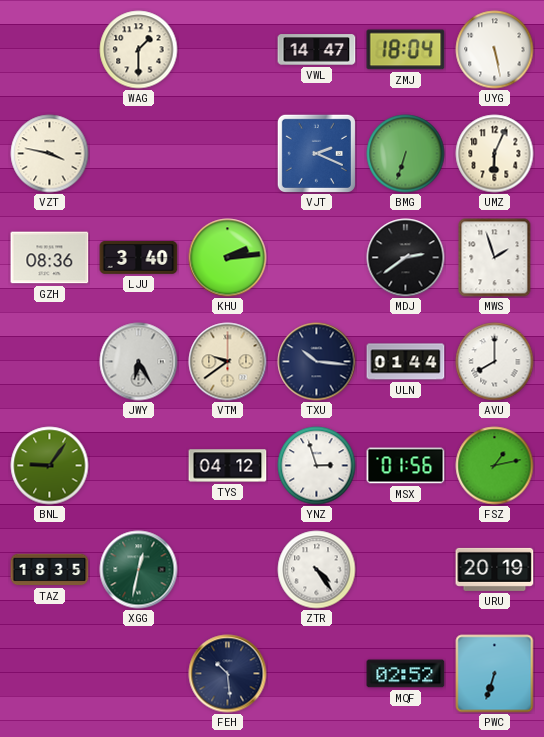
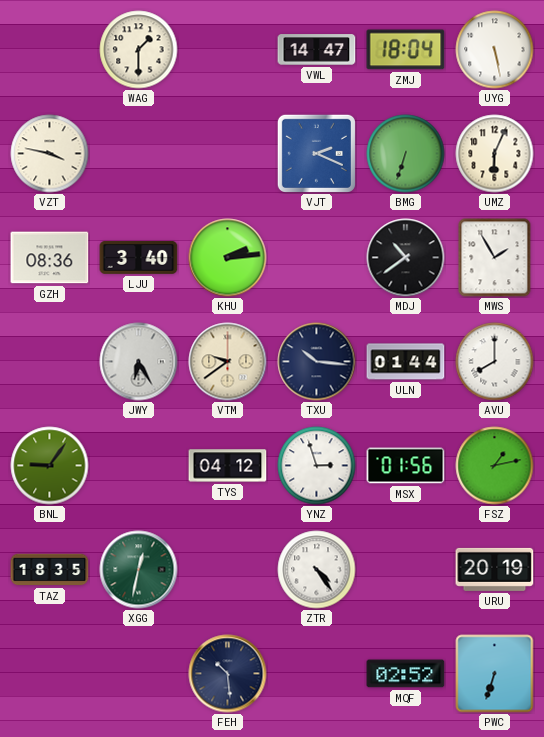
MDJ: 2:39 -> 10:39
MWS: 1:57 -> 1:55
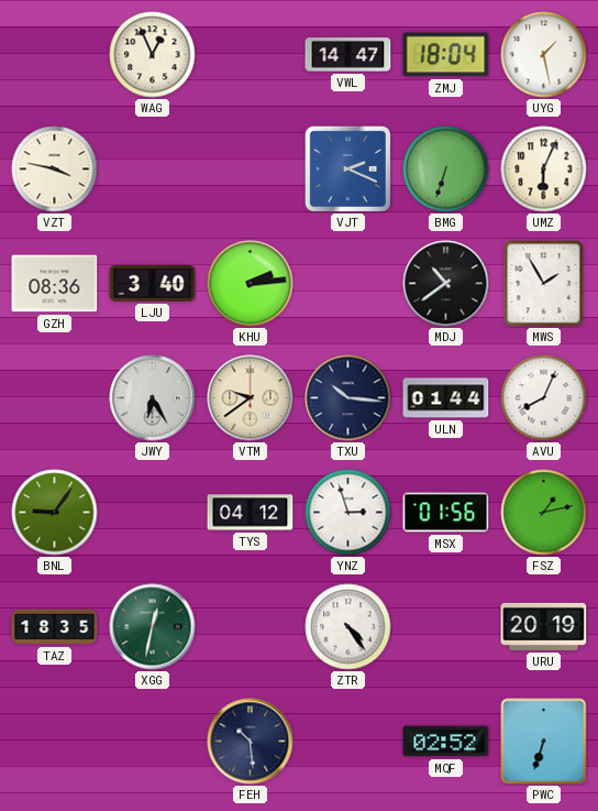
WAG: 1:30 -> 12:56
UYG: 5:28 -> 1:28
AVU: 8:00 -> 8:04
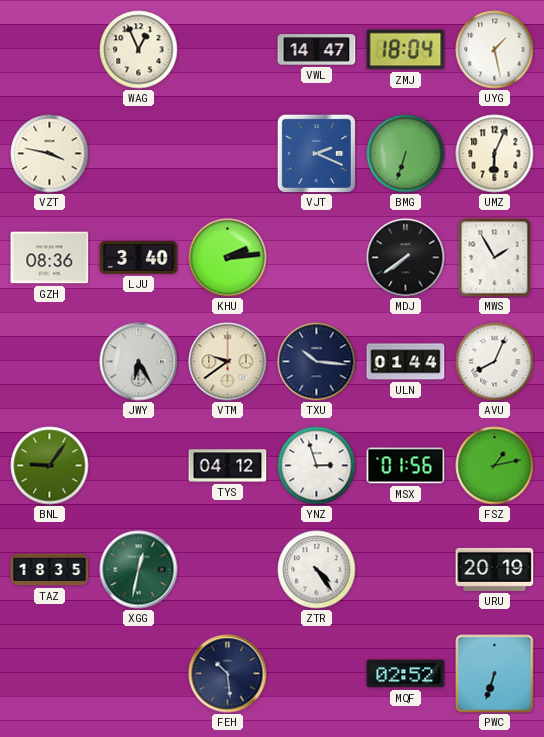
MDJ: 10:39 -> 7:39
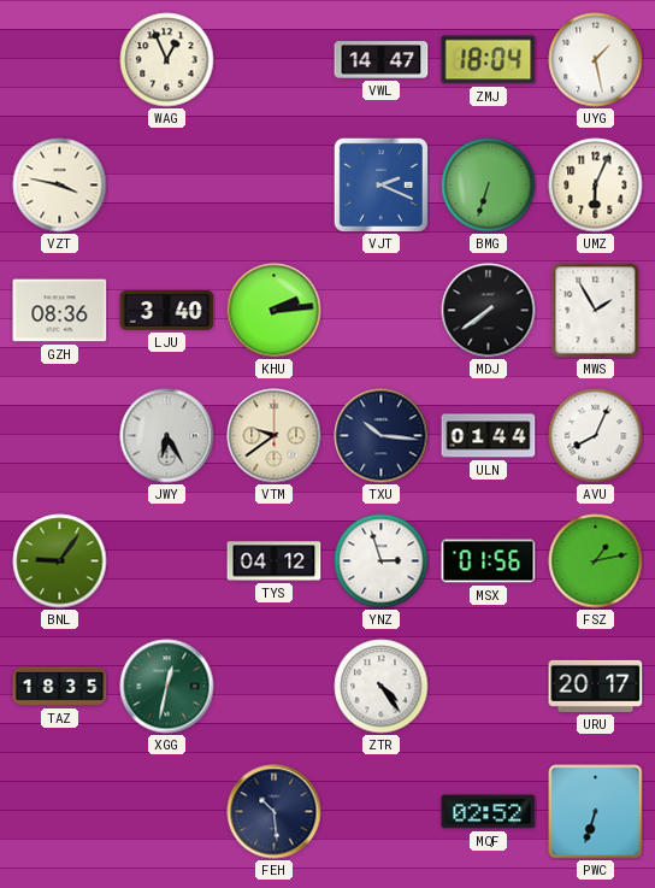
URU: 20:19 -> 20:17
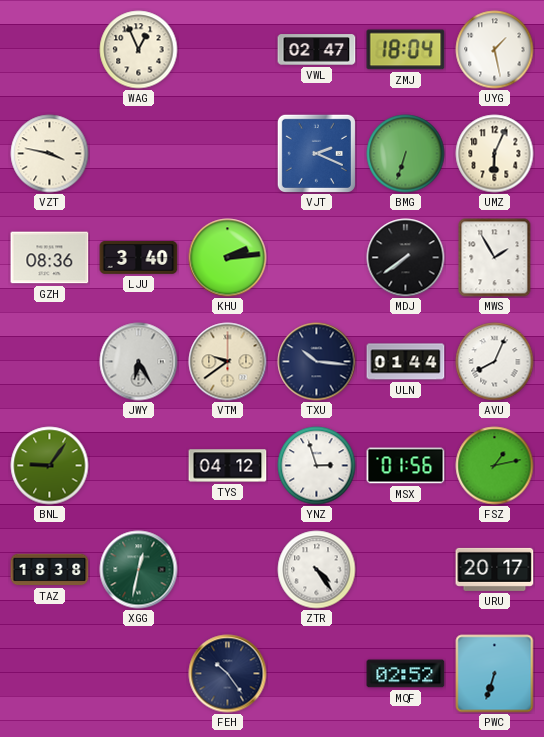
VWL: 14:47 -> 02:47
TAZ: 18:35 -> 18:38
FEH: 10:29 -> 10:24
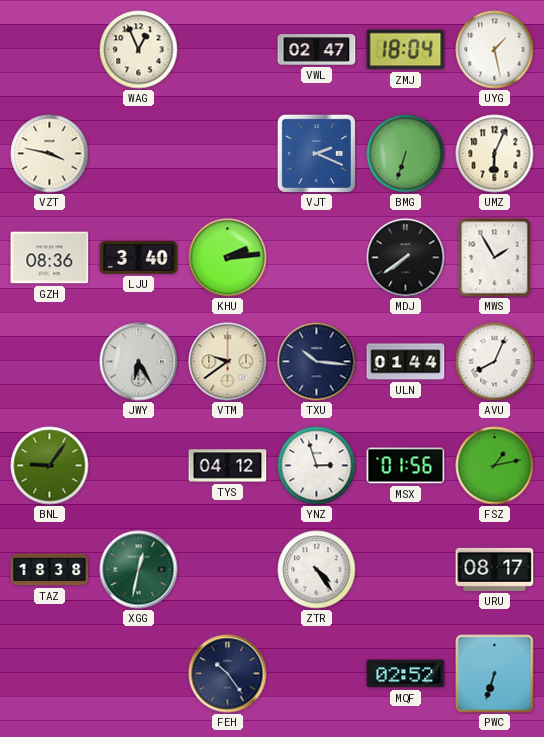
URU: 20:17 -> 08:17
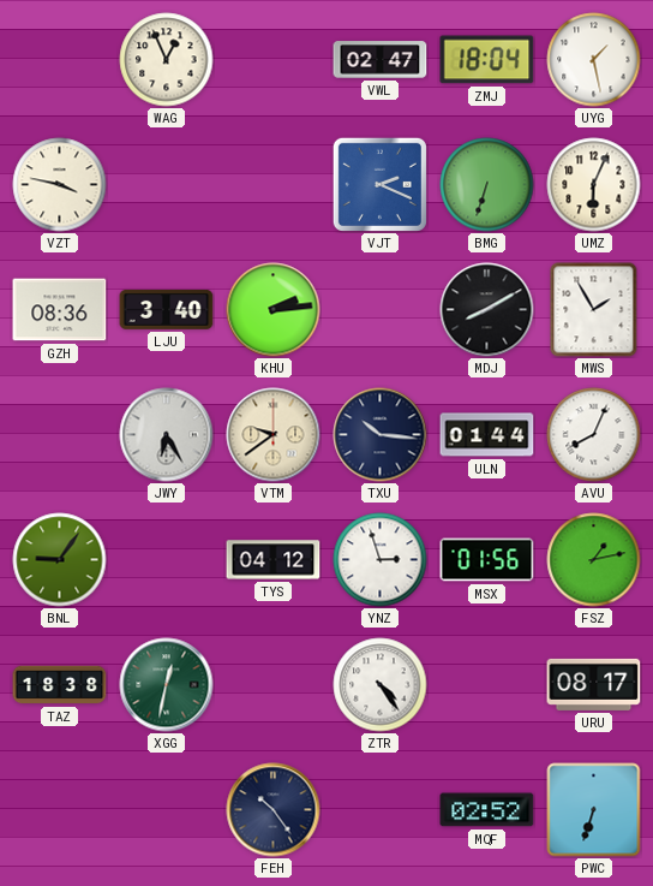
MDJ: 7:39 -> 8:10
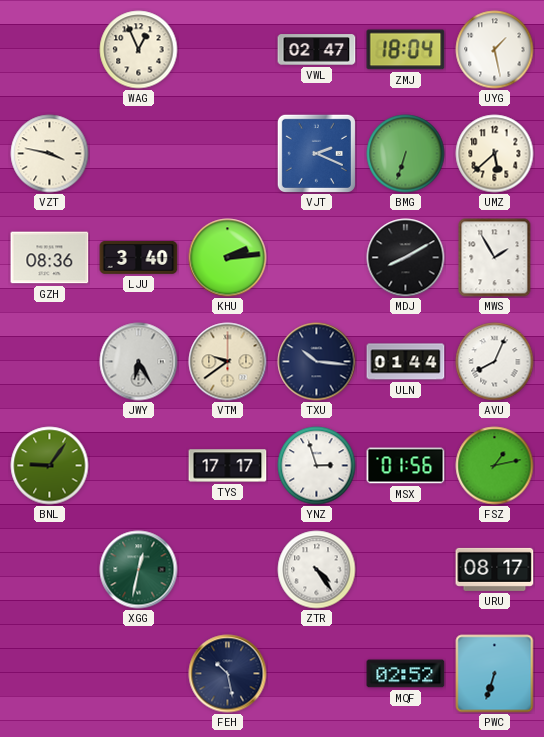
UMZ: 6:04 -> 5:38
TYS: 04:12 -> 17:17
TAZ: 18:38 -> none
FEH: 10:24 -> 10:28
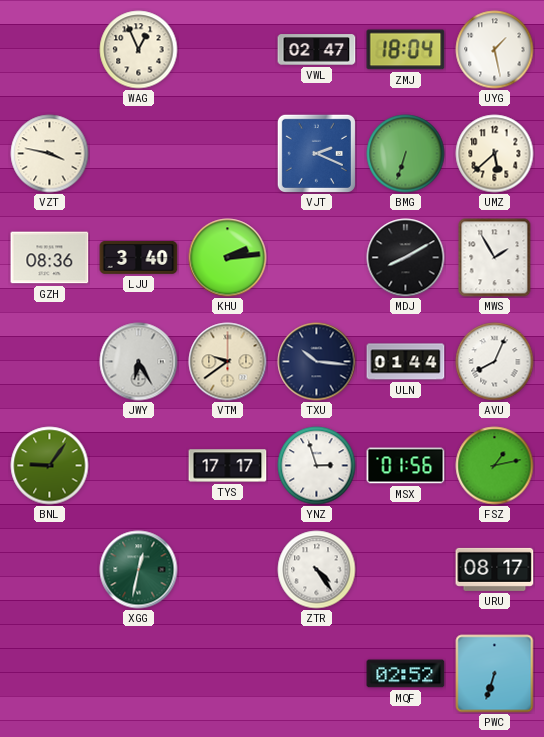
FEH: 10:28 -> none
